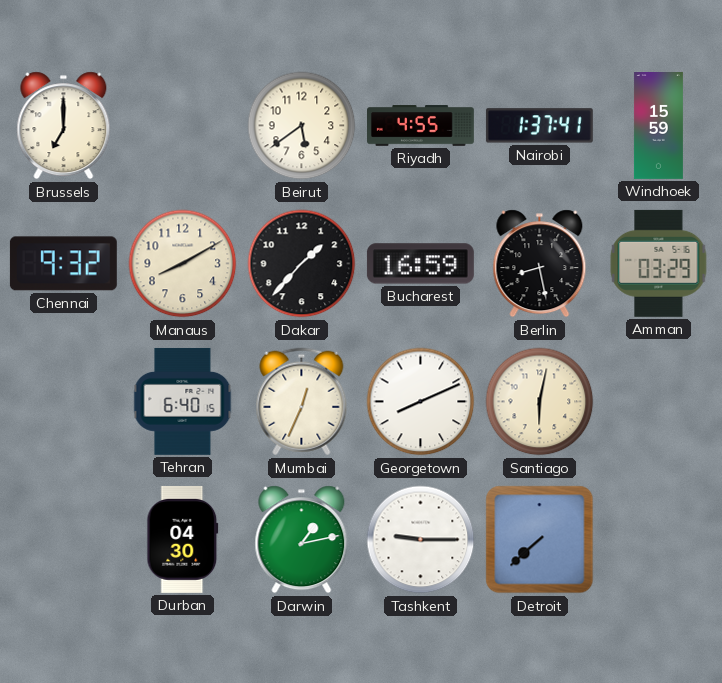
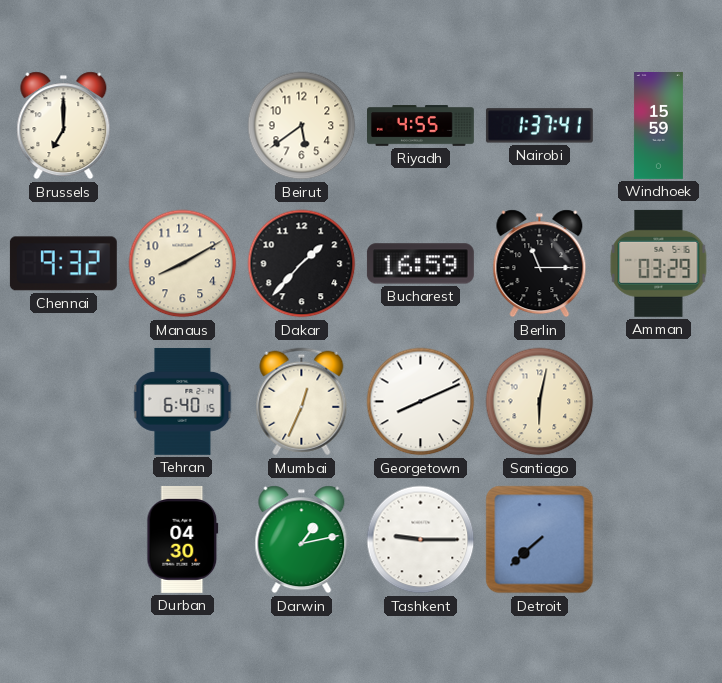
Berlin: 8:28 -> 11:15
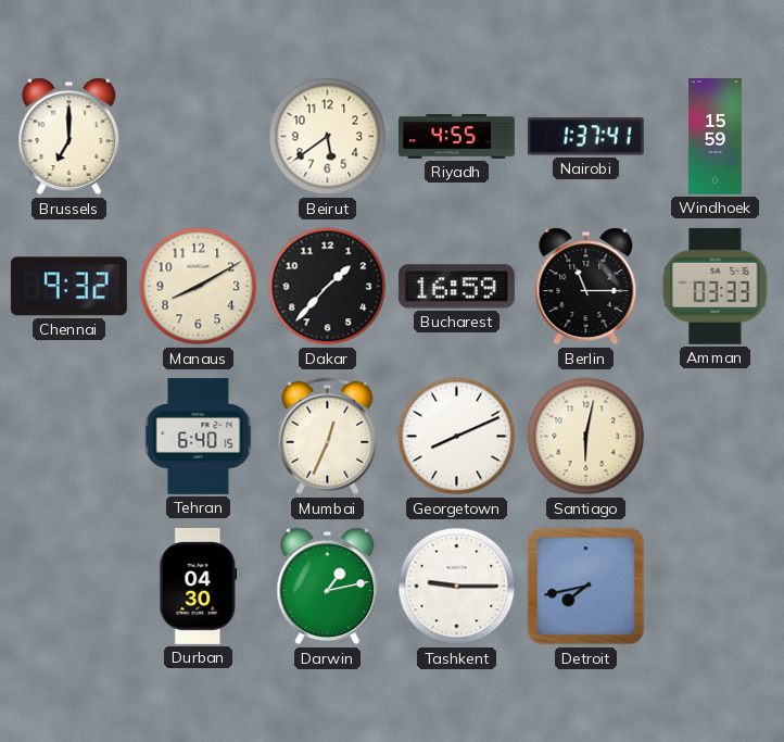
Amman: 03:29 -> 03:33
Detroit: 7:38 -> 7:43
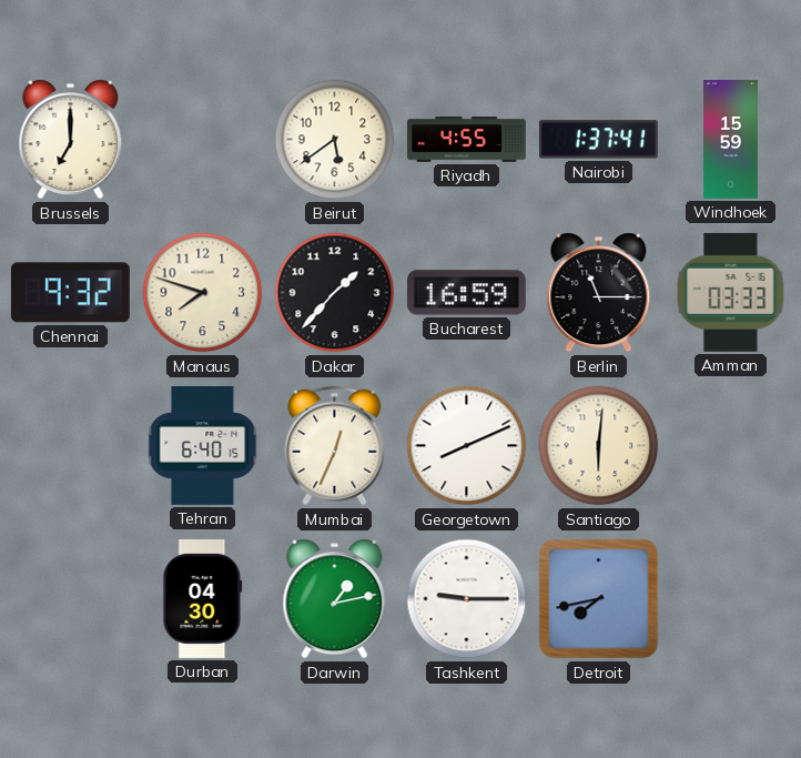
Manaus: 8:10 -> 7:48
Santiago: 6:02 -> 6:01
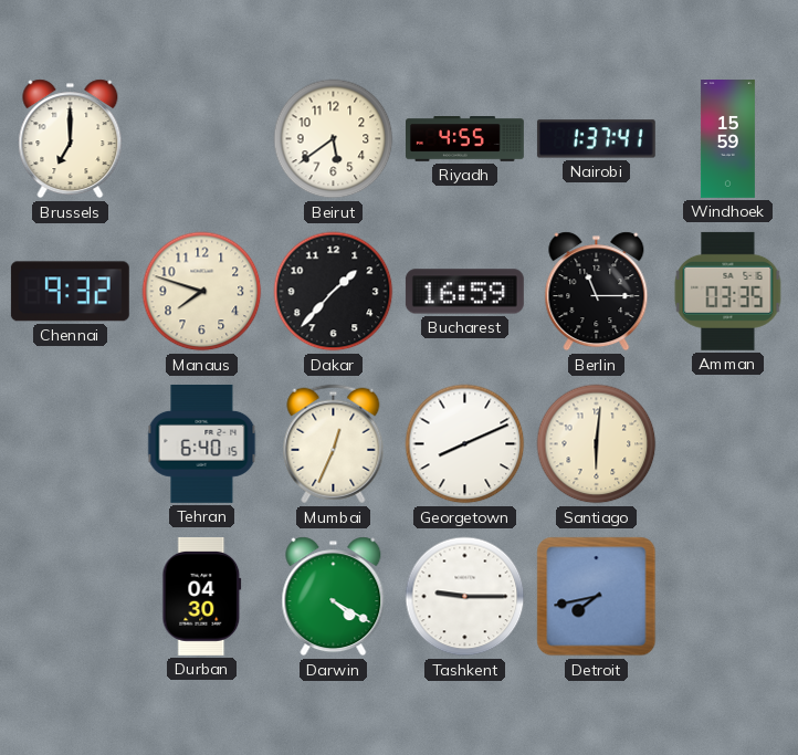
Amman: 03:33 -> 03:35
Darwin: 1:13 -> 4:20
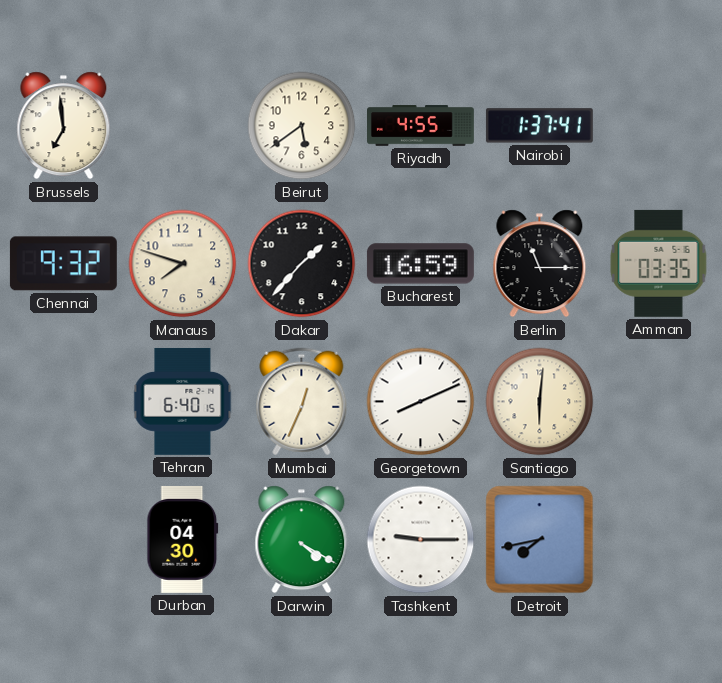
Brussels: 7:00 -> 6:59
Windhoek: 15:59 -> none
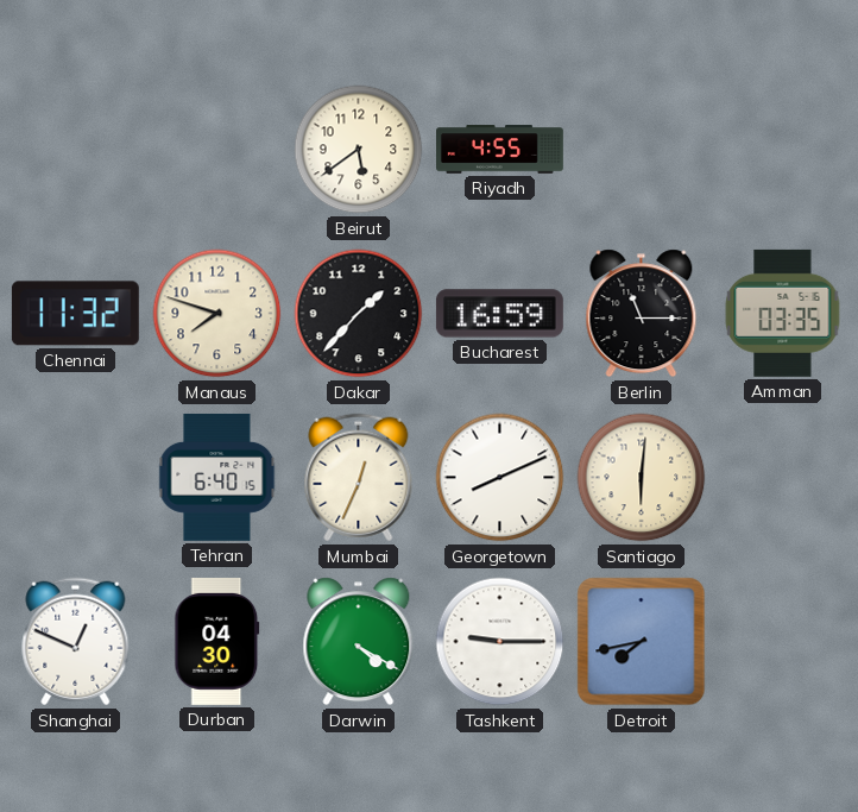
Brussels: 6:59 -> none
Nairobi: 1:37 -> none
Chennai: 9:32 -> 11:32
Shanghai: none -> 12:49
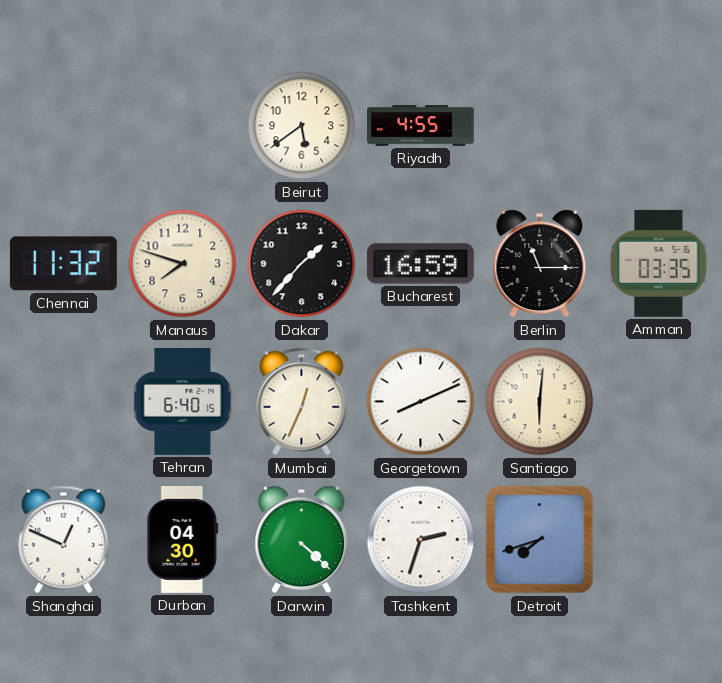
Darwin: 4:20 -> 4:22
Tashkent: 9:15 -> 2:33
Detroit: 7:43 -> 7:42
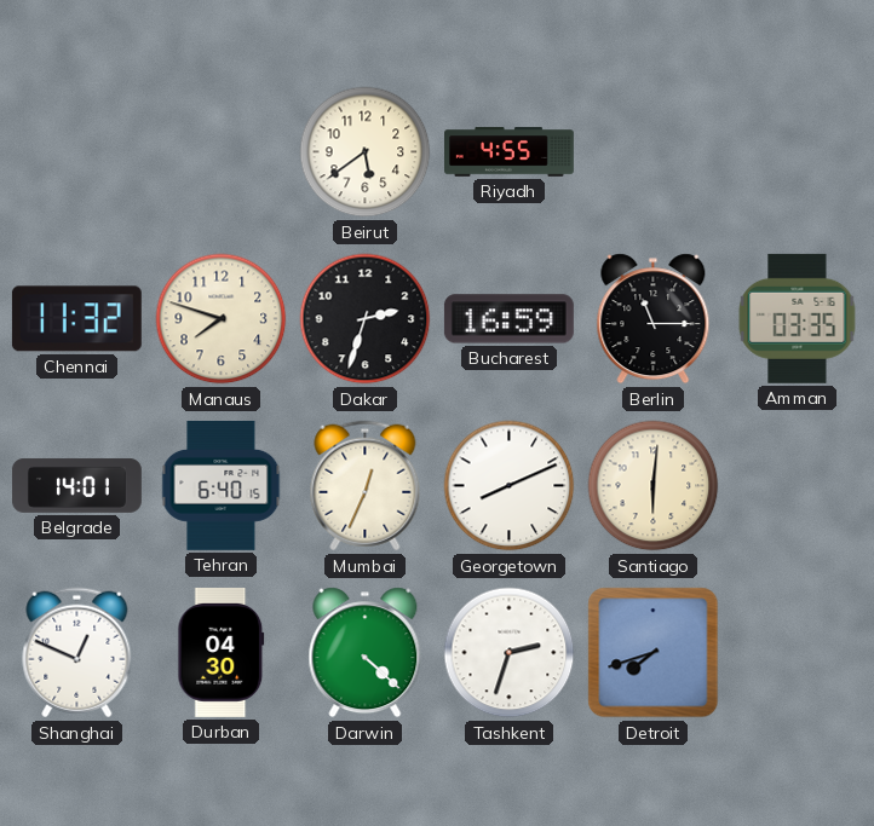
Dakar: 1:37 -> 2:33
Belgrade: none -> 14:01
